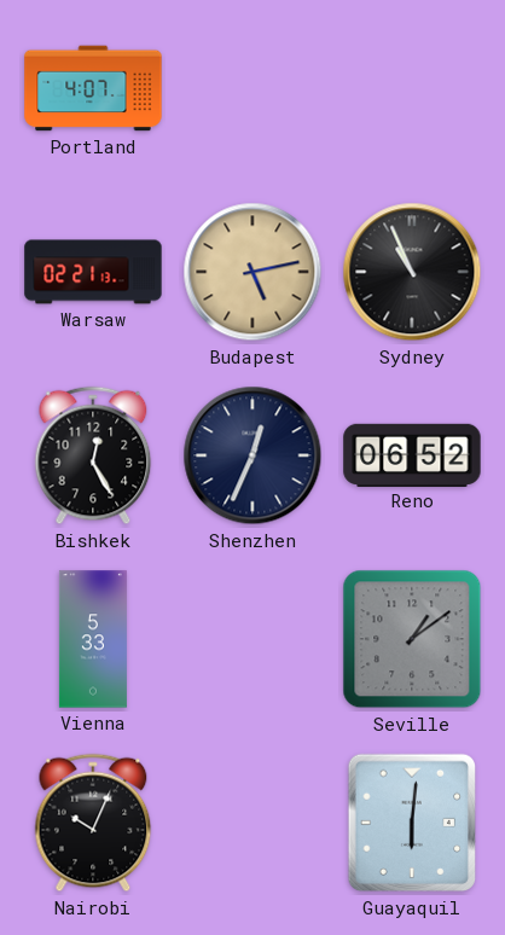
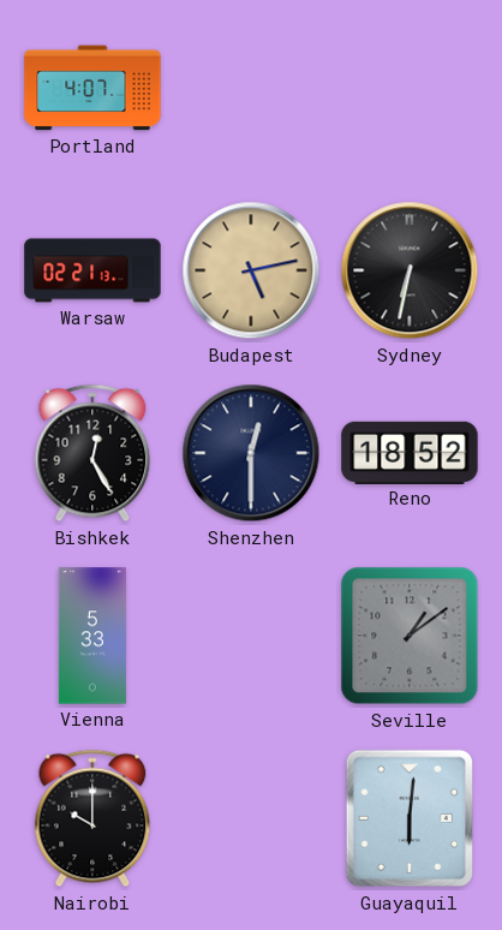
Sydney: 10:56 -> 6:32
Shenzhen: 12:34 -> 12:30
Reno: 06:52 -> 18:52
Nairobi: 10:04 -> 10:00
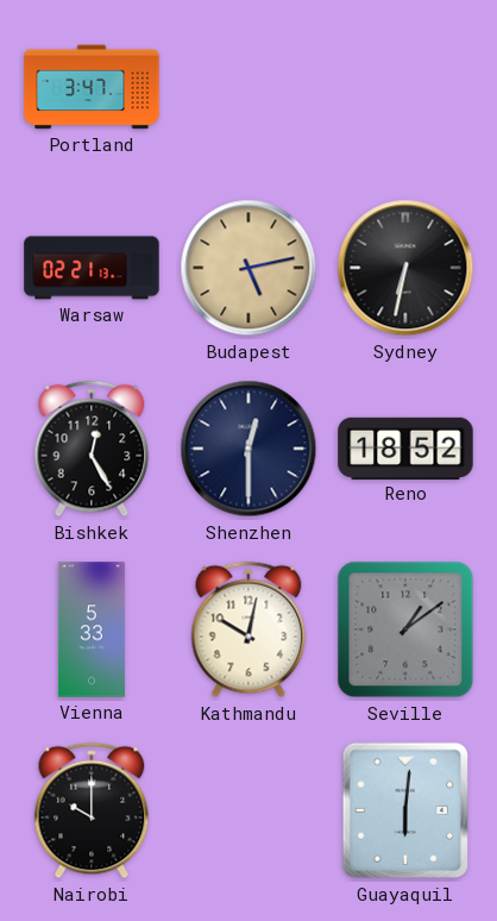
Portland: 4:07 -> 3:47
Kathmandu: none -> 10:02
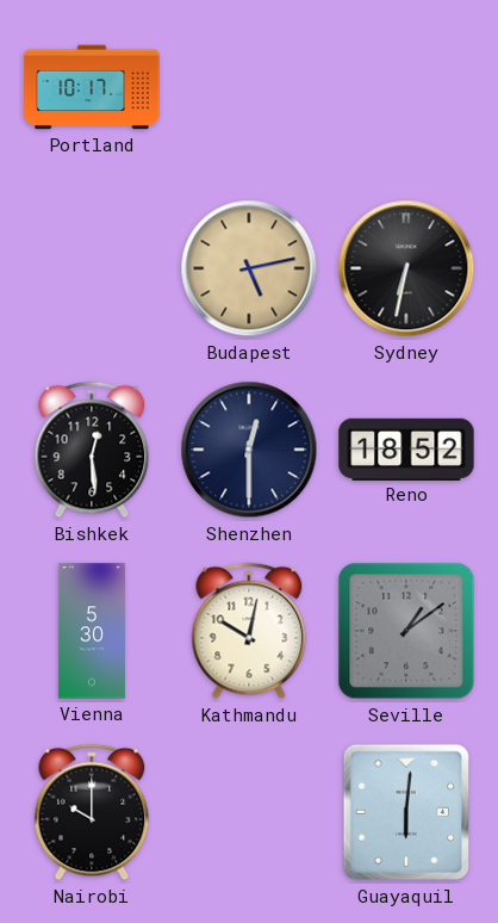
Portland: 3:47 -> 10:17
Warsaw: 02:21 -> none
Bishkek: 12:25 -> 12:29
Vienna: 5:33 -> 5:30
